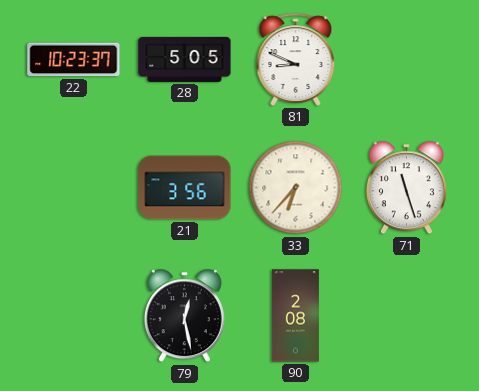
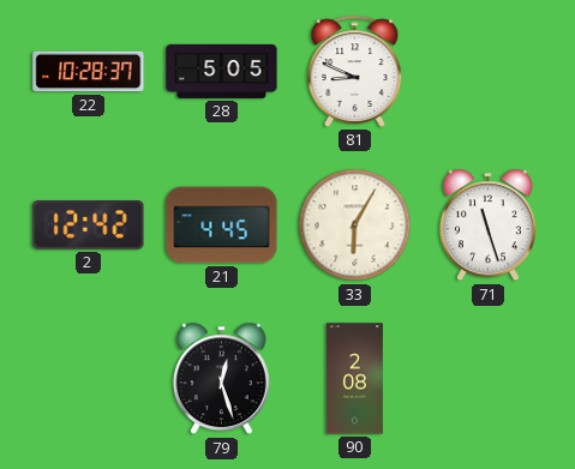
22: 10:23 -> 10:28
2: none -> 12:42
21: 3:56 -> 4:45
33: 6:37 -> 6:05
79: 12:28 -> 12:27
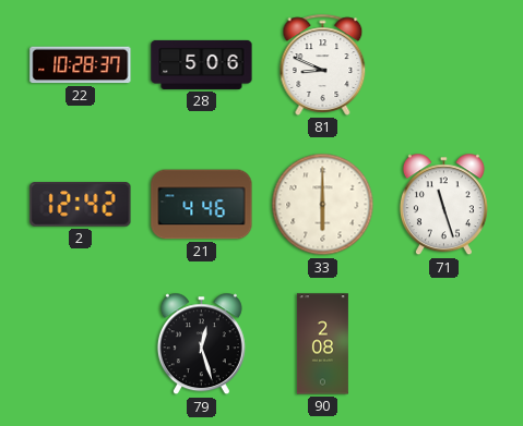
28: 5:05 -> 5:06
21: 4:45 -> 4:46
33: 6:05 -> 6:00
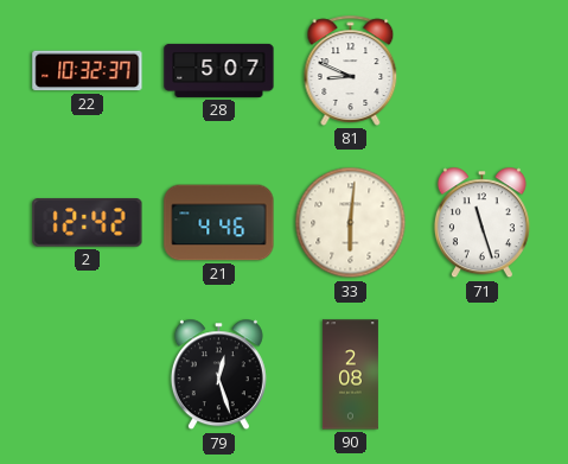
22: 10:28 -> 10:32
28: 5:06 -> 5:07
33: 6:00 -> 6:01
